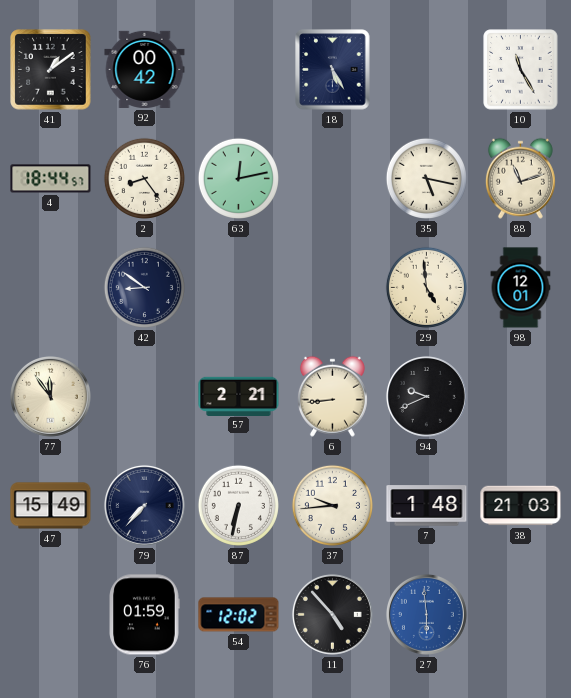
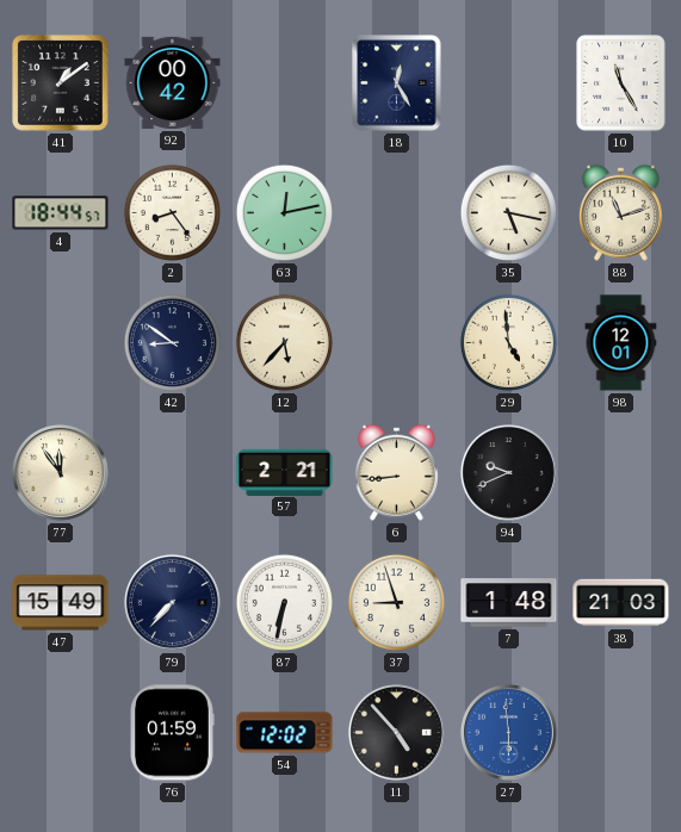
18: 5:25 -> 12:25
12: none -> 5:37
37: 9:44 -> 8:57
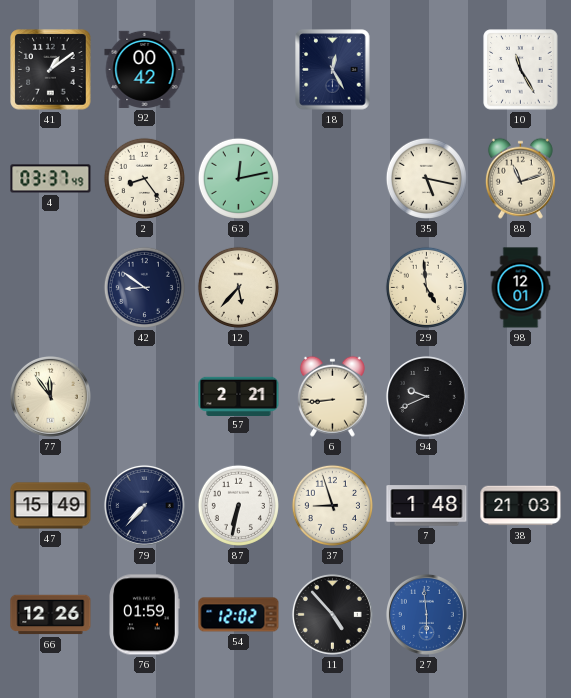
4: 18:44 -> 03:37
66: none -> 12:26
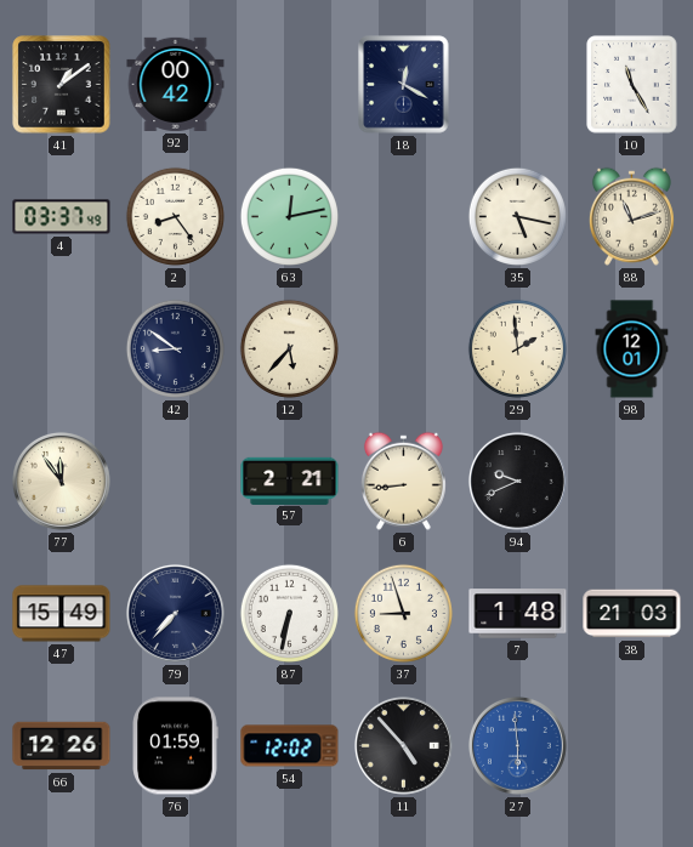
18: 12:25 -> 12:20
29: 4:59 -> 1:59
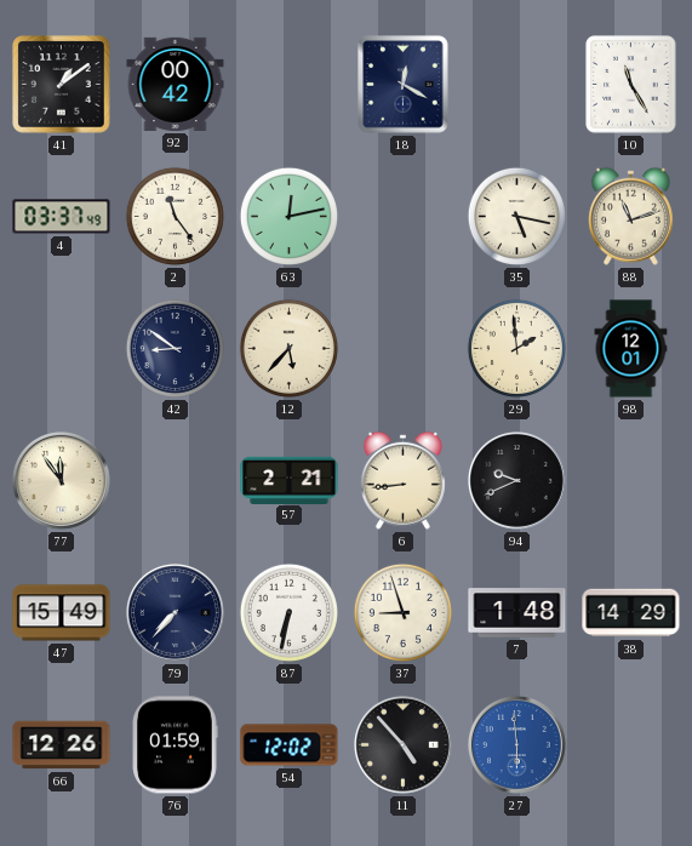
2: 8:24 -> 11:24
38: 21:03 -> 14:29
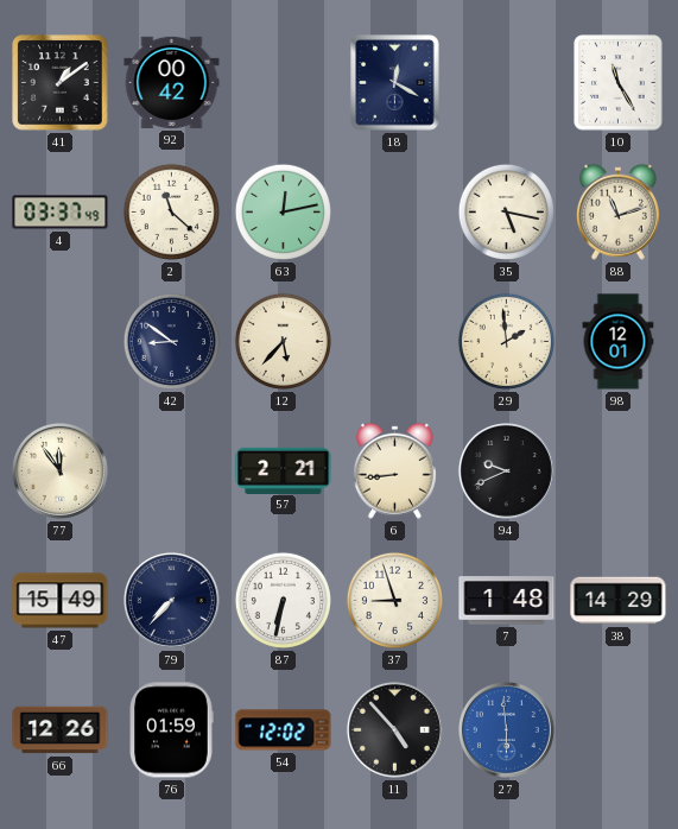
2: 11:24 -> 11:22
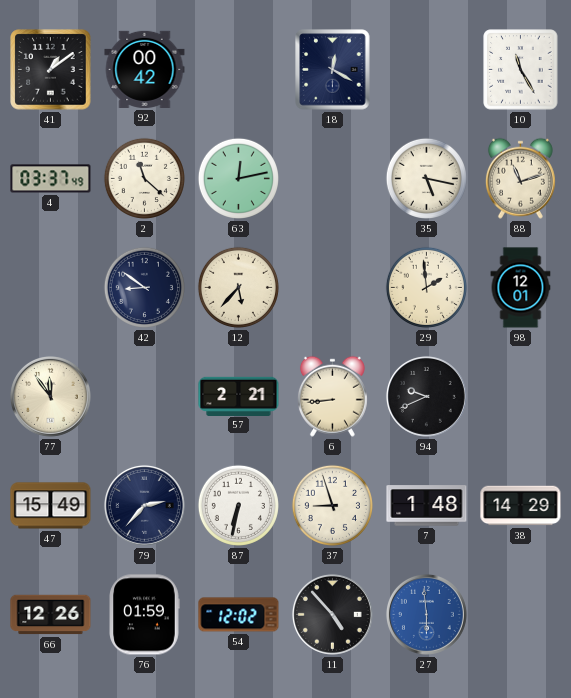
79: 7:37 -> 2:37
